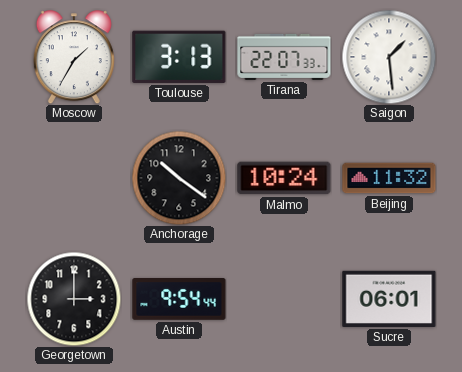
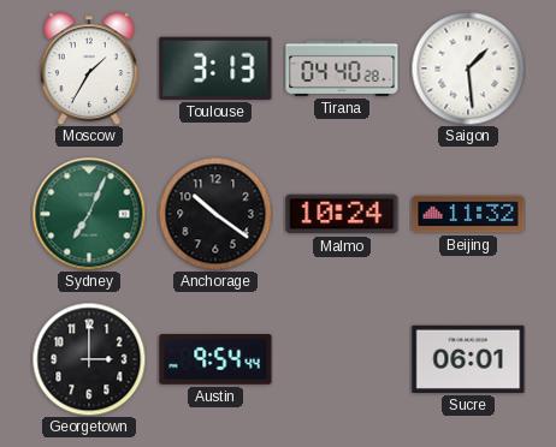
Tirana: 22:07 -> 04:40
Sydney: none -> 7:04
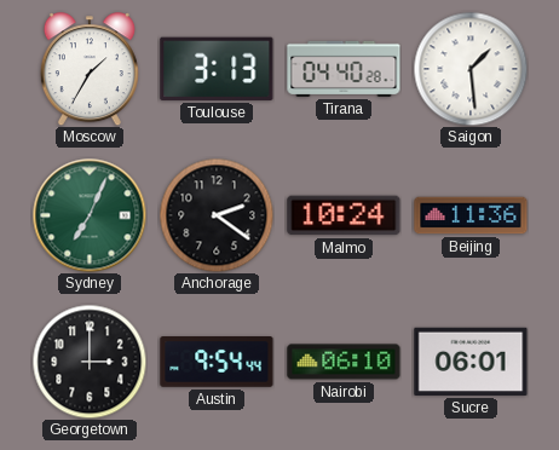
Anchorage: 10:21 -> 2:21
Beijing: 11:32 -> 11:36
Nairobi: none -> 06:10
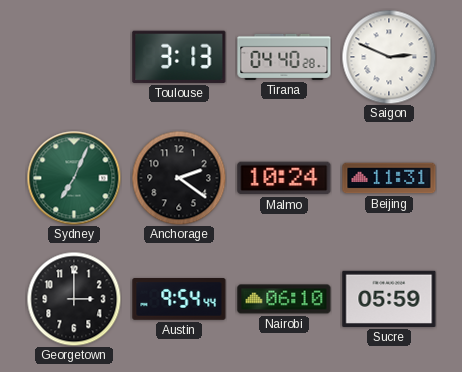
Moscow: 1:35 -> none
Saigon: 1:29 -> 2:49
Beijing: 11:36 -> 11:31
Sucre: 06:01 -> 05:59
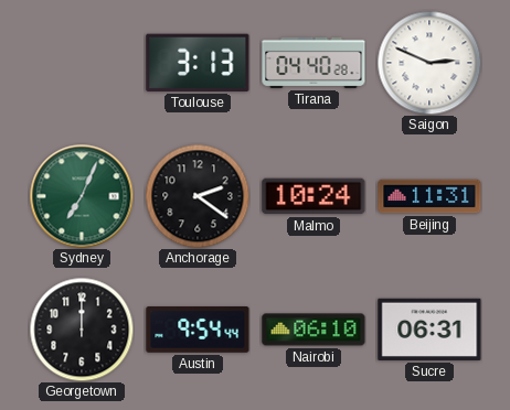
Georgetown: 3:00 -> 12:00
Sucre: 05:59 -> 06:31
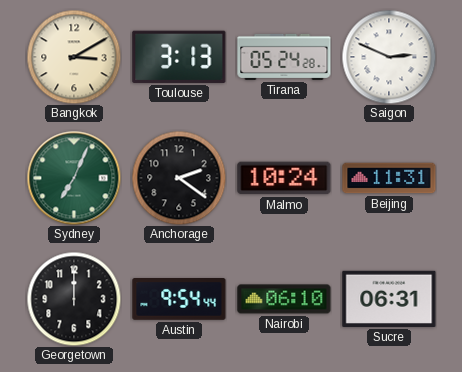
Bangkok: none -> 3:10
Tirana: 04:40 -> 05:24
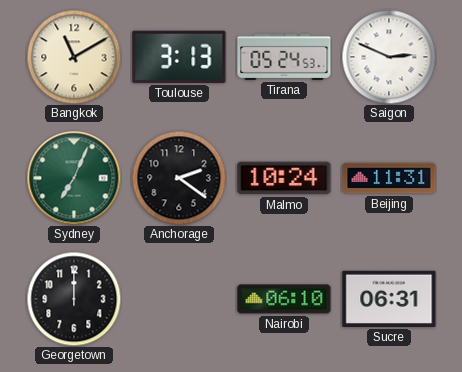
Bangkok: 3:10 -> 11:10
Tirana: 05:24:28 -> 05:24:53
Austin: 9:54 -> none
